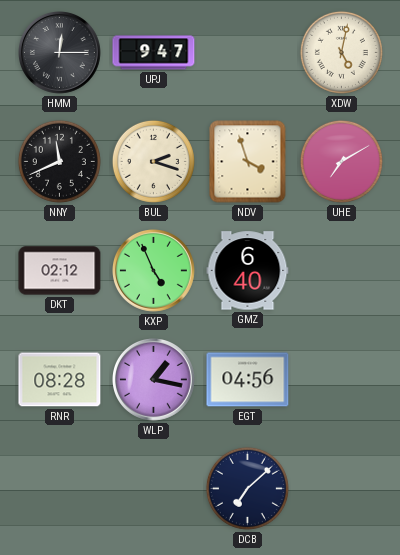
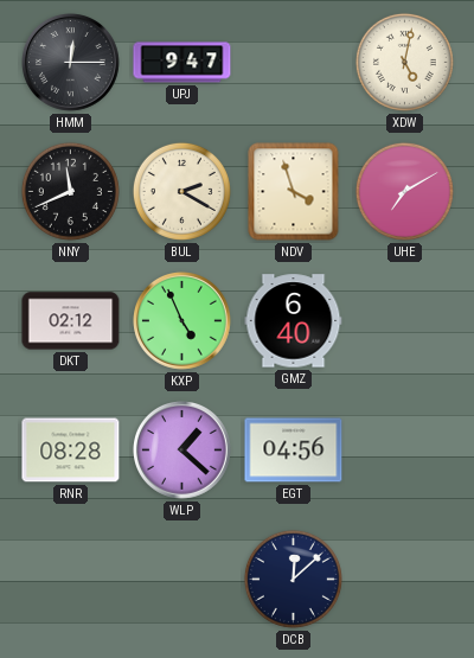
BUL: 2:18 -> 2:20
WLP: 1:17 -> 1:22
DCB: 7:08 -> 12:08
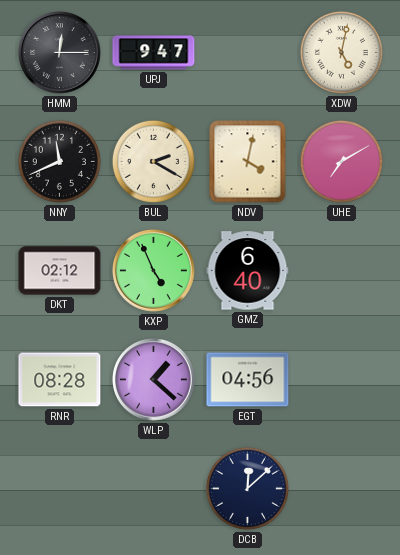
NDV: 3:57 -> 4:02
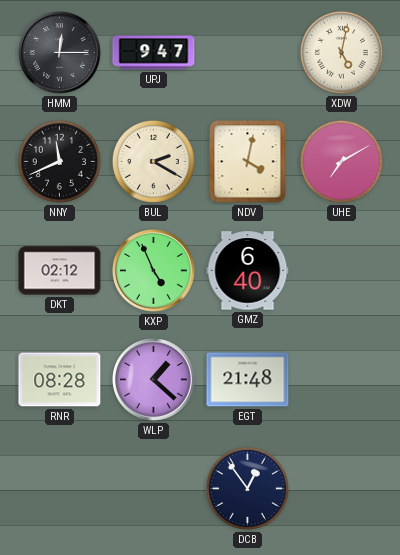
EGT: 04:56 -> 21:48
DCB: 12:08 -> 12:54
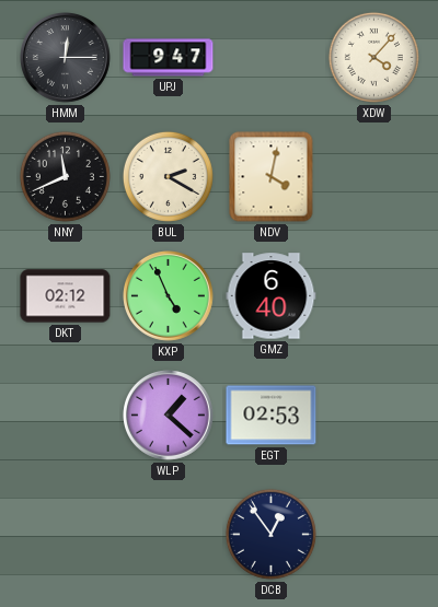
XDW: 5:02 -> 4:07
UHE: 7:10 -> none
RNR: 08:28 -> none
EGT: 21:48 -> 02:53
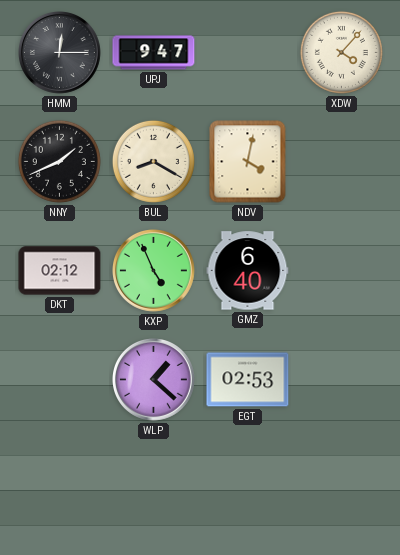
NNY: 11:41 -> 1:41
BUL: 2:20 -> 8:20
DCB: 12:54 -> none
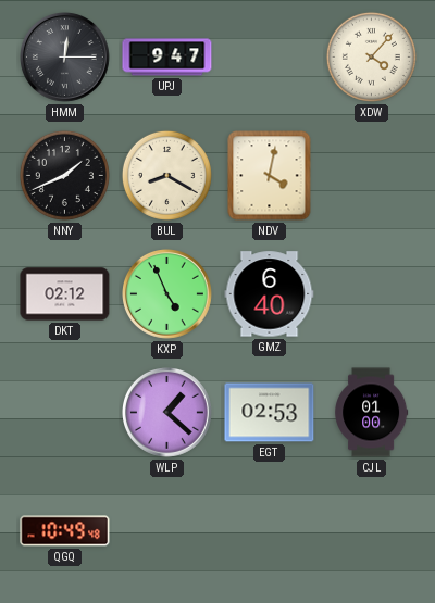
CJL: none -> 01:00
QGQ: none -> 10:49
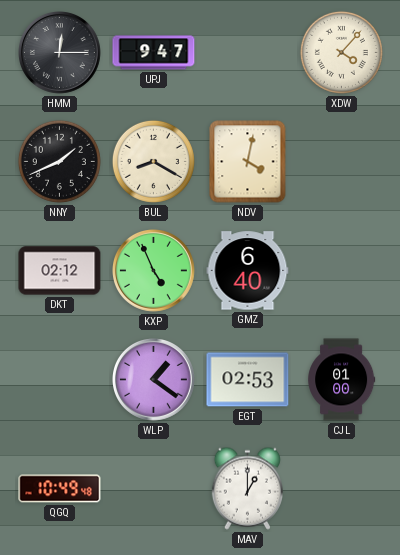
WLP: 1:22 -> 1:21
MAV: none -> 1:00
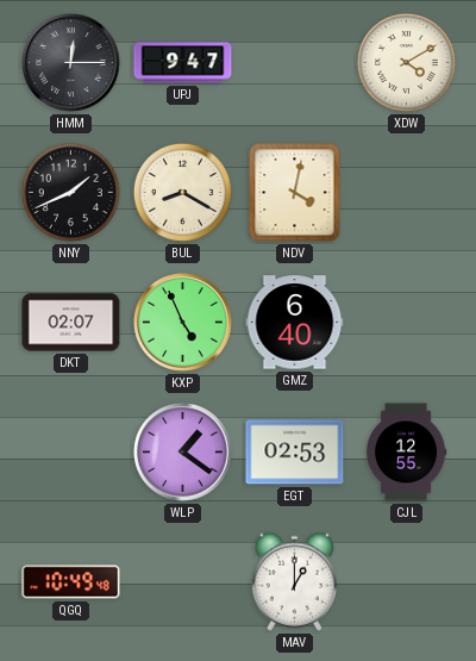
XDW: 4:07 -> 4:10
DKT: 02:12 -> 02:07
CJL: 01:00 -> 12:55
